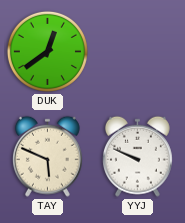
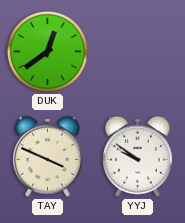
TAY: 5:49 -> 3:49
YYJ: 9:49 -> 9:51
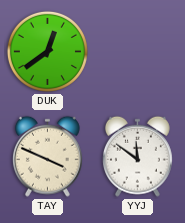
YYJ: 9:51 -> 11:51
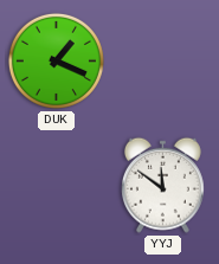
DUK: 12:39 -> 1:19
TAY: 3:49 -> none
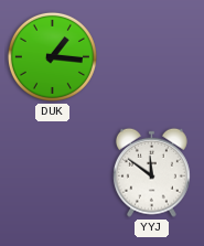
DUK: 1:19 -> 1:16
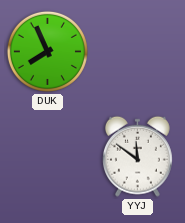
DUK: 1:16 -> 7:56
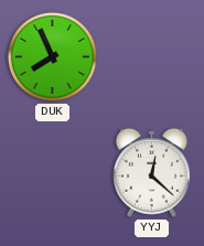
YYJ: 11:51 -> 12:22
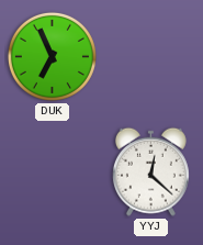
DUK: 7:56 -> 6:56
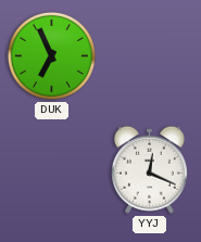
YYJ: 12:22 -> 12:19
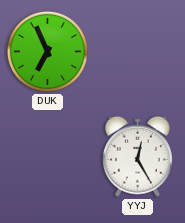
YYJ: 12:19 -> 12:25
